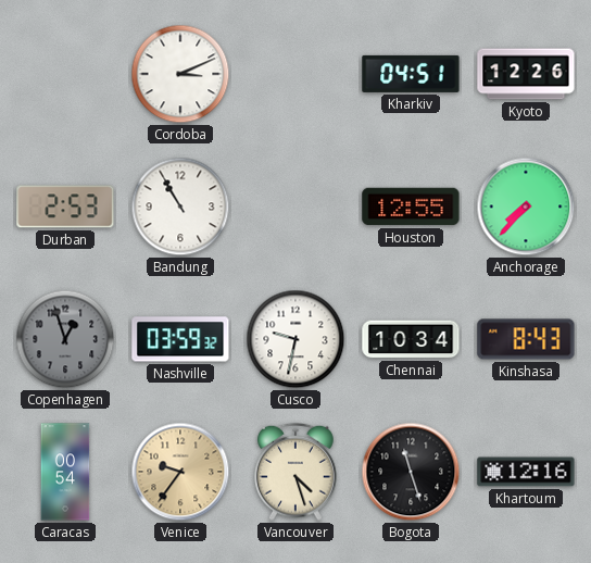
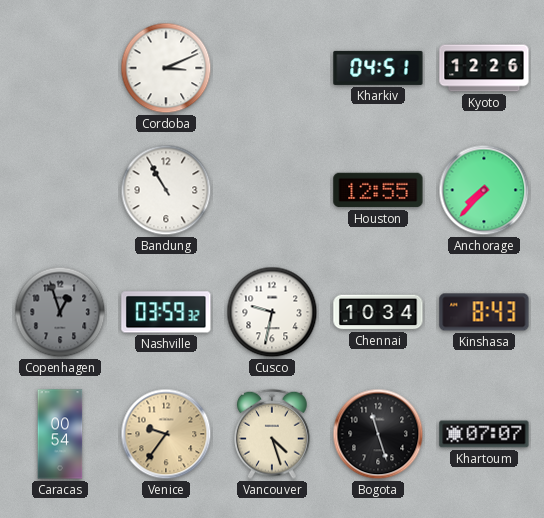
Durban: 2:53 -> none
Khartoum: 12:16 -> 07:07
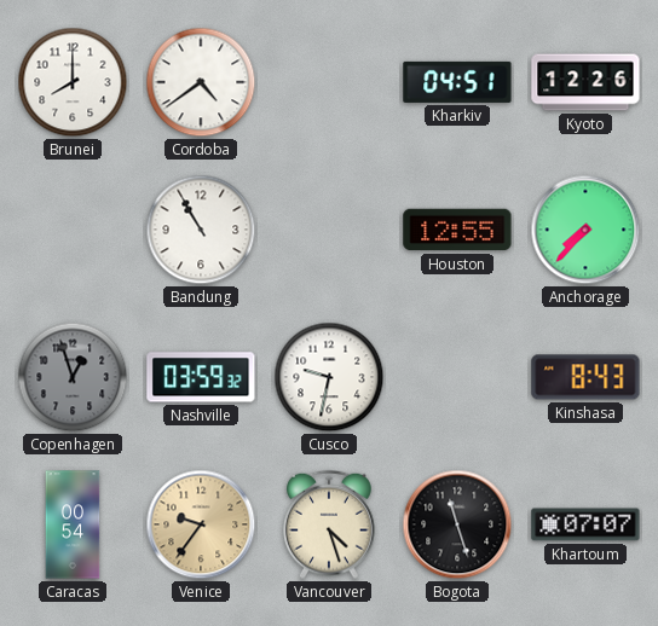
Brunei: none -> 8:00
Cordoba: 3:11 -> 4:39
Chennai: 10:34 -> none
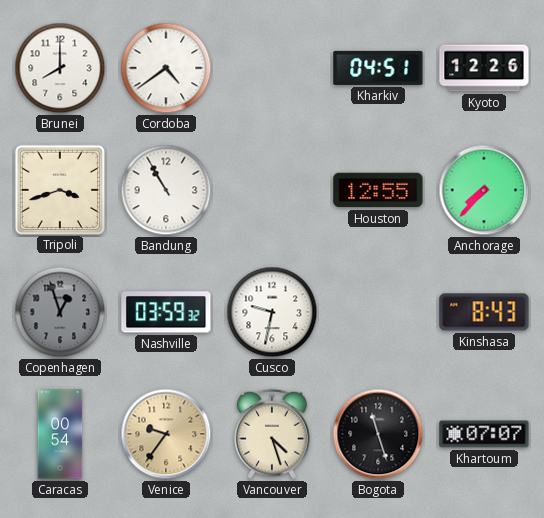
Tripoli: none -> 3:42
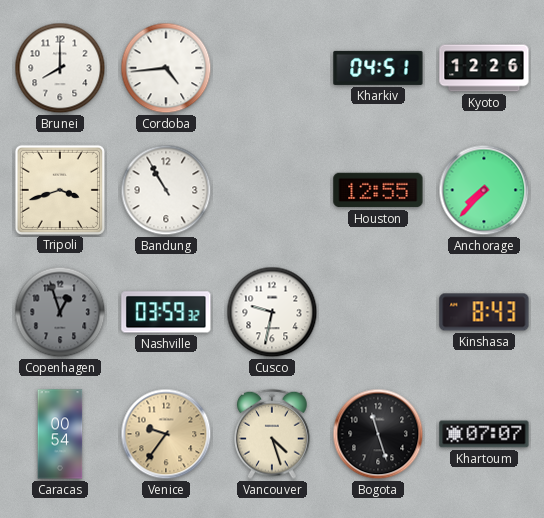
Cordoba: 4:39 -> 4:44
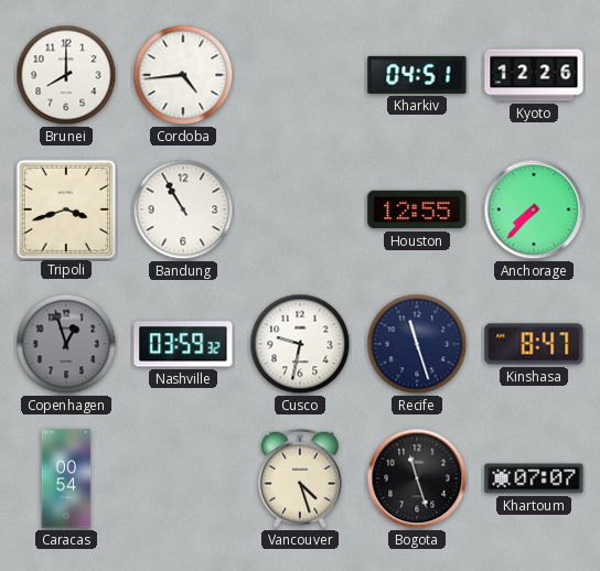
Recife: none -> 11:27
Kinshasa: 8:43 -> 8:47
Venice: 9:36 -> none
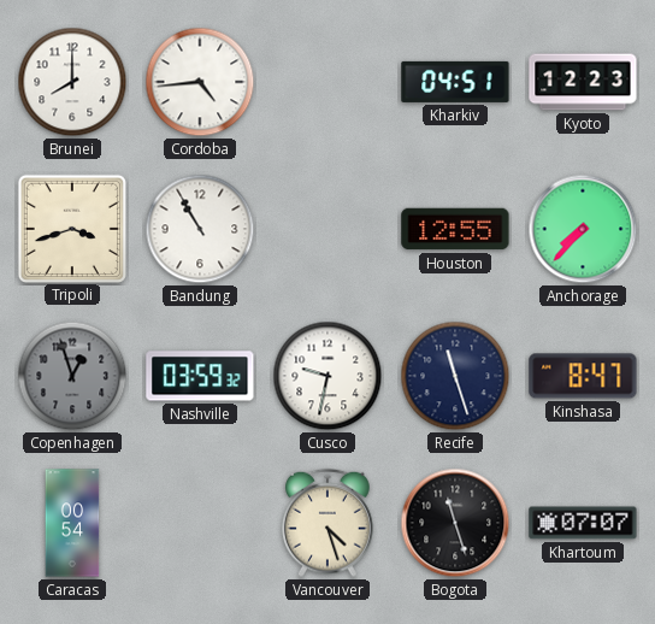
Kyoto: 12:26 -> 12:23
